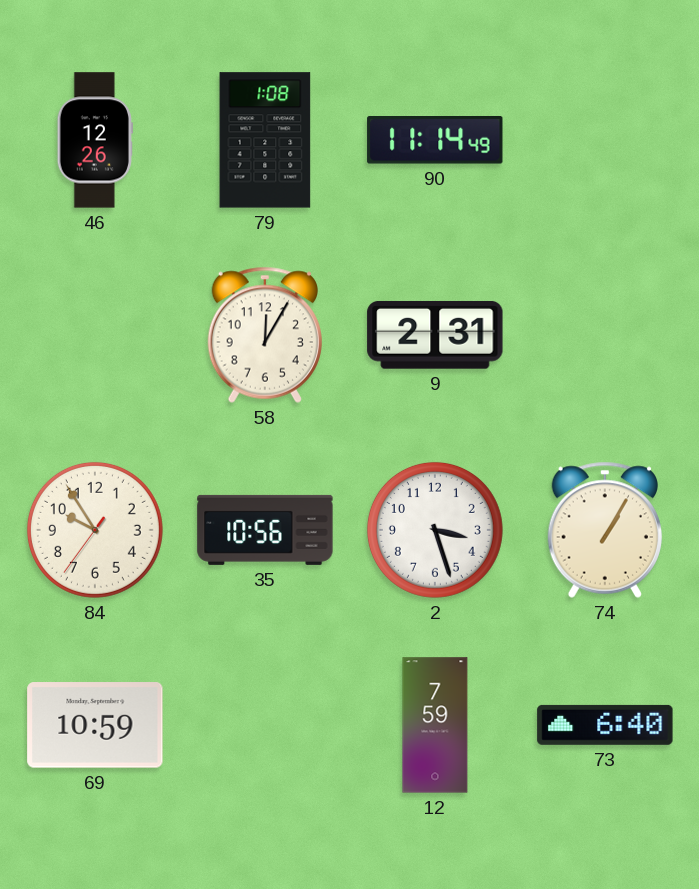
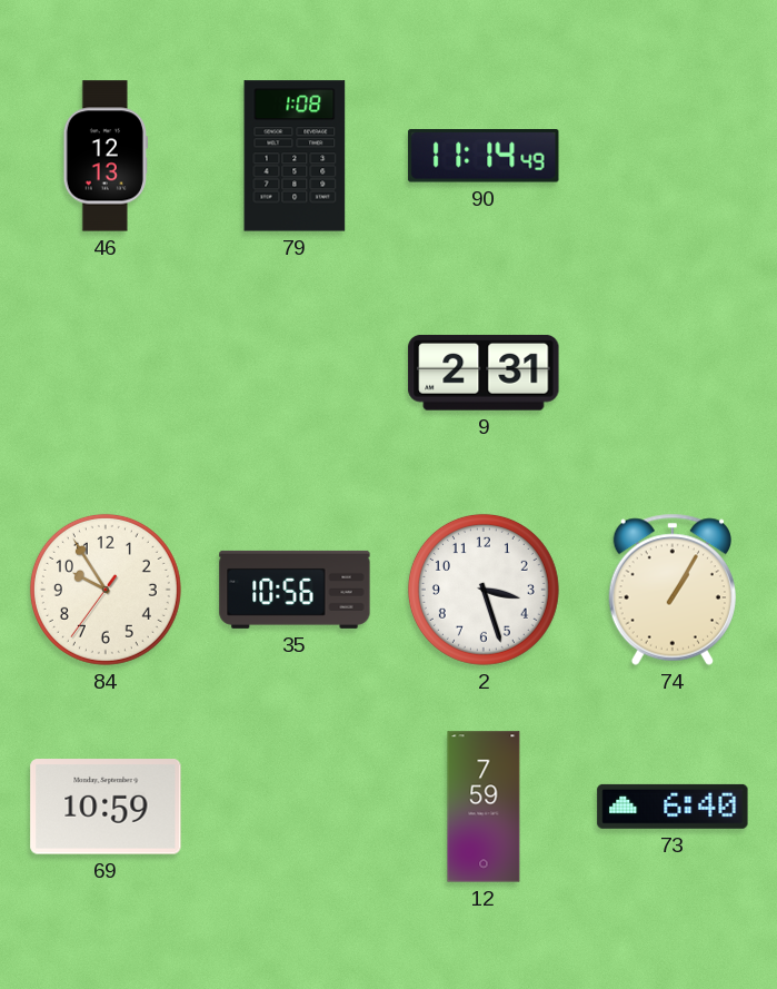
46: 12:26 -> 12:13
58: 12:05 -> none
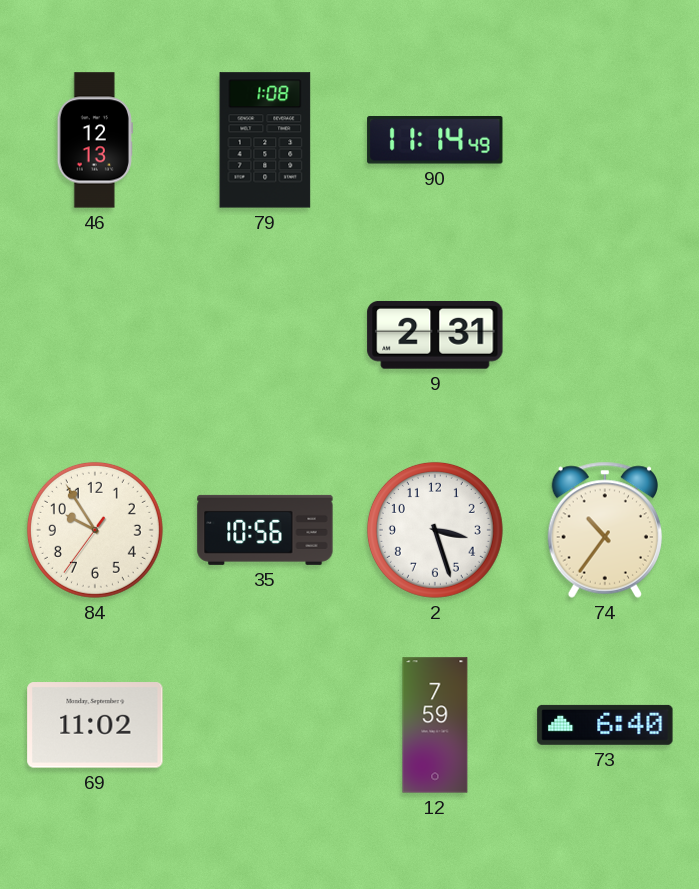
74: 1:05 -> 10:36
69: 10:59 -> 11:02
